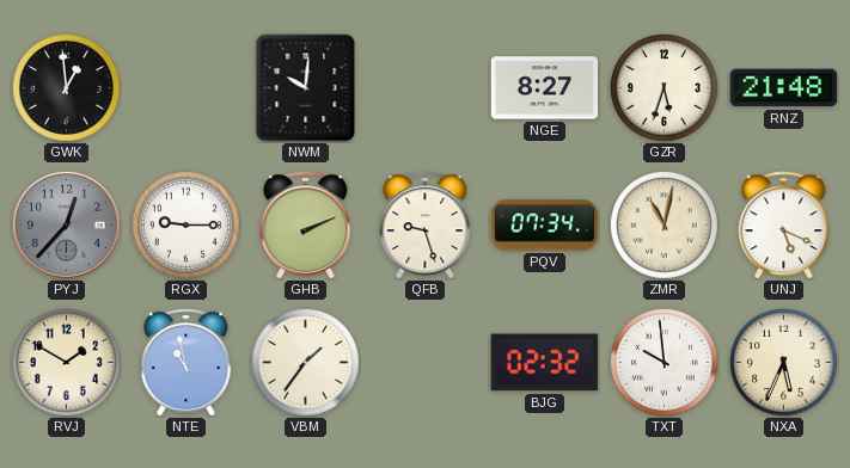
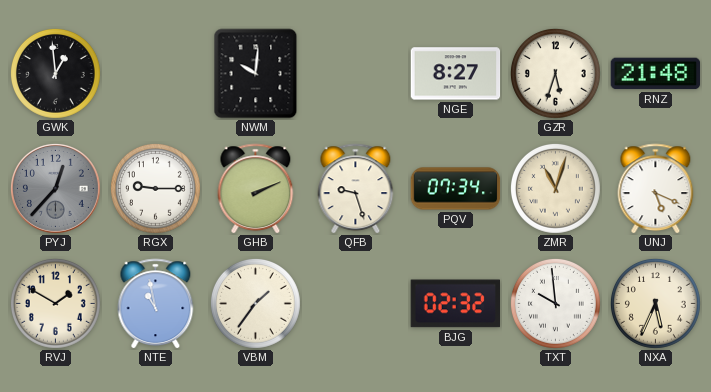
ZMR: 11:02 -> 11:03
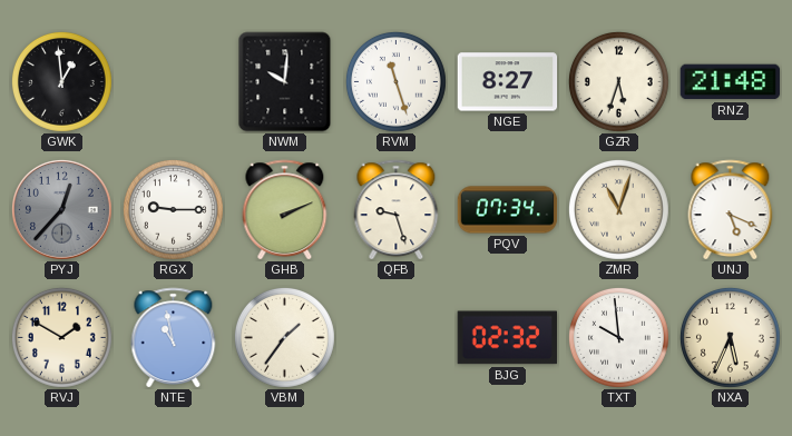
RVM: none -> 11:27
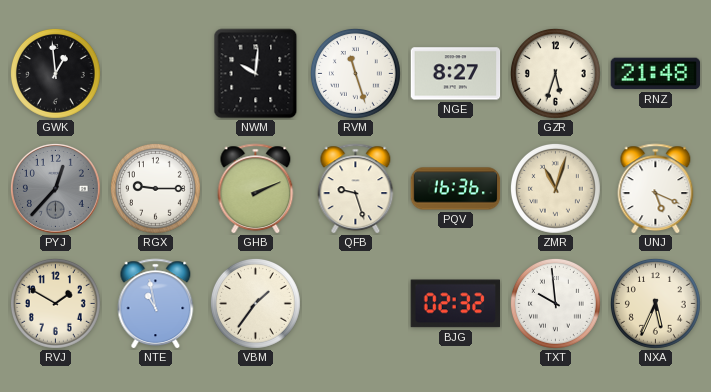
PQV: 07:34 -> 16:36
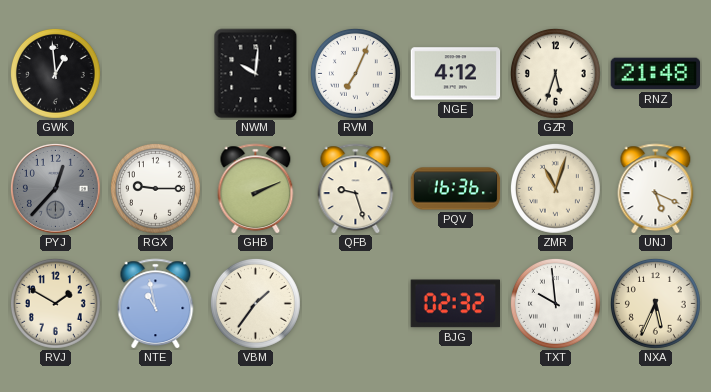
RVM: 11:27 -> 7:04
NGE: 8:27 -> 4:12
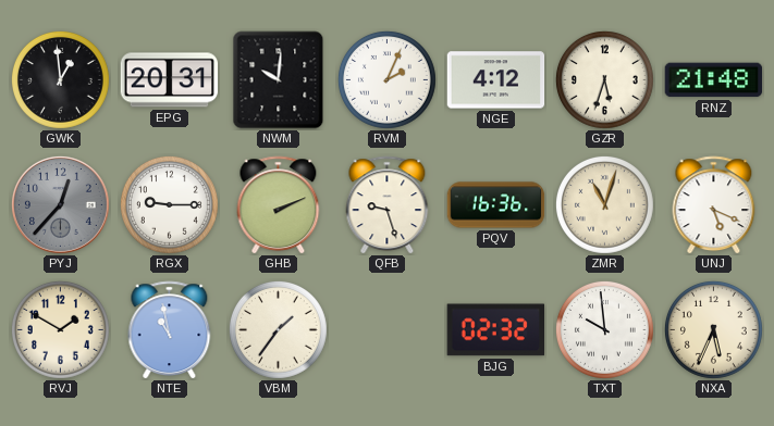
EPG: none -> 20:31
RVM: 7:04 -> 2:04
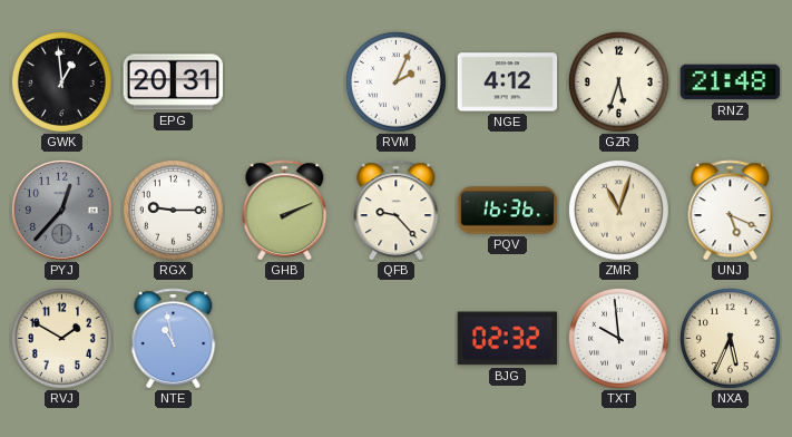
NWM: 10:01 -> none
QFB: 9:27 -> 9:23
VBM: 1:36 -> none
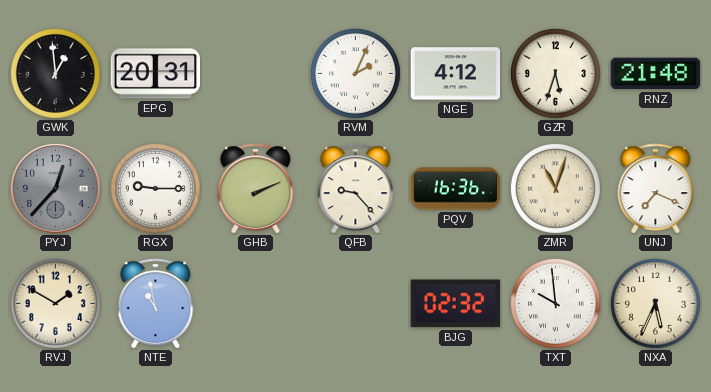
UNJ: 5:19 -> 7:19
